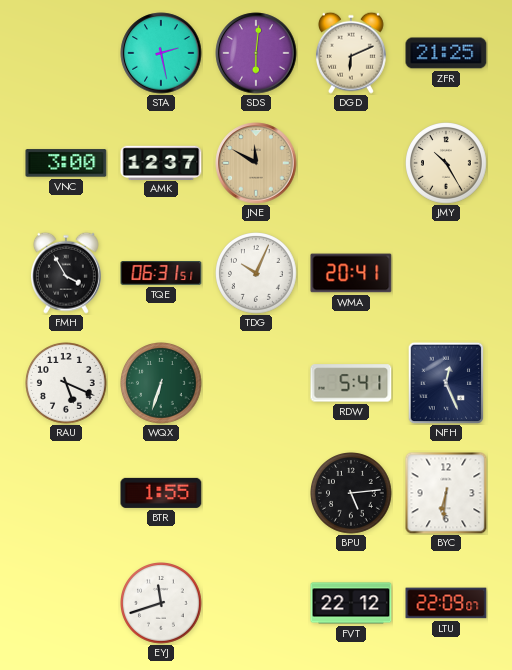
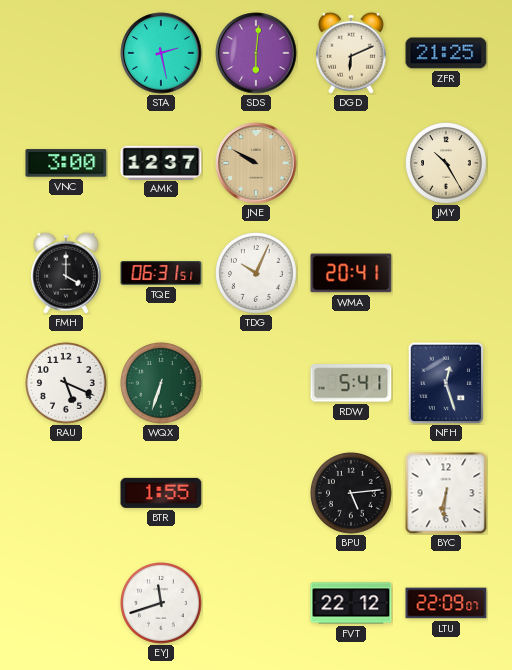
JNE: 11:50 -> 9:50
FMH: 3:55 -> 4:00
NFH: 12:26 -> 12:27
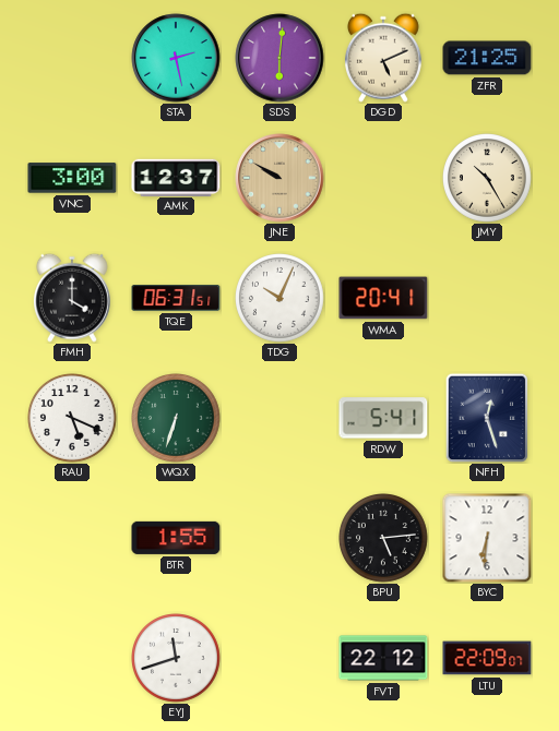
DGD: 6:11 -> 5:11
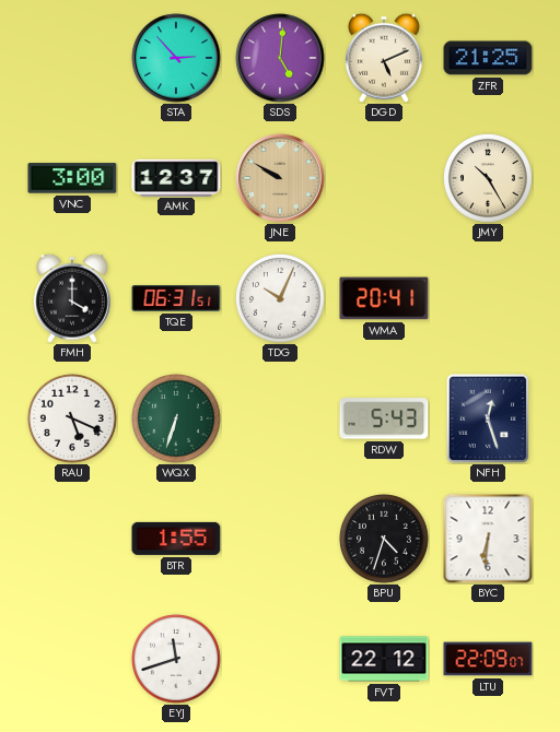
STA: 2:28 -> 2:53
SDS: 6:01 -> 5:01
RDW: 5:41 -> 5:43
BPU: 5:14 -> 4:33
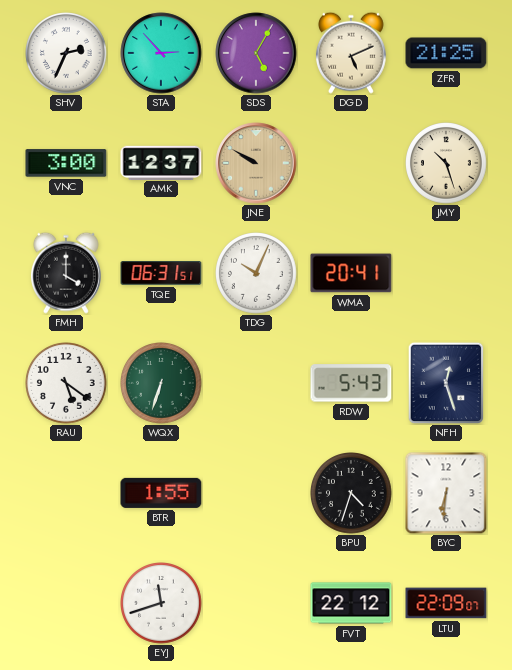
SHV: none -> 2:34
SDS: 5:01 -> 5:05
JMY: 10:25 -> 10:27
RAU: 5:19 -> 5:21
